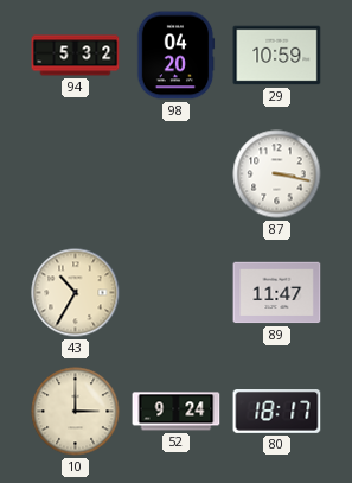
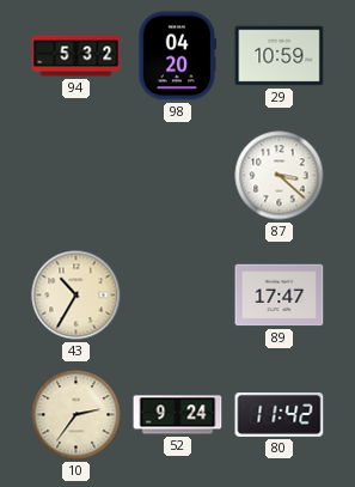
87: 3:17 -> 3:22
89: 11:47 -> 17:47
10: 3:00 -> 2:36
80: 18:17 -> 11:42
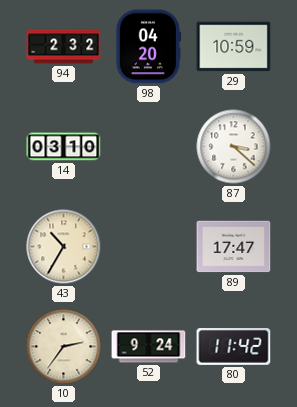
94: 5:32 -> 2:32
14: none -> 03:10
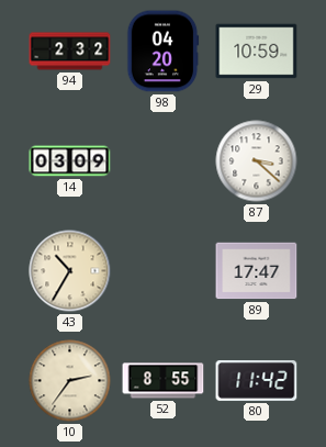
14: 03:10 -> 03:09
52: 9:24 -> 8:55
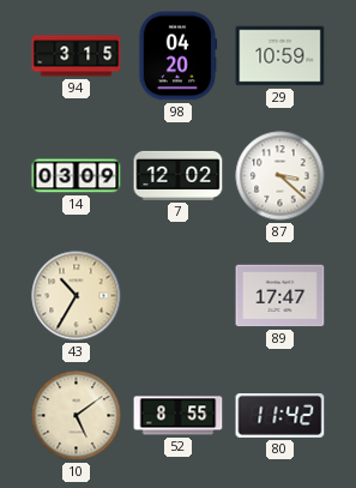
94: 2:32 -> 3:15
7: none -> 12:02
10: 2:36 -> 5:09
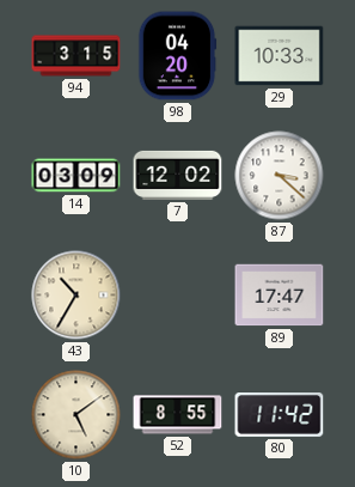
29: 10:59 -> 10:33
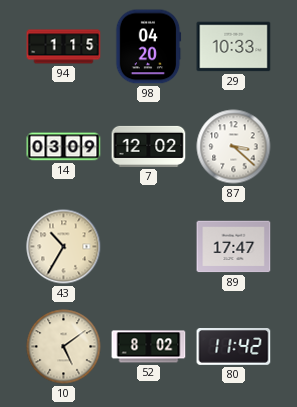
94: 3:15 -> 1:15
52: 8:55 -> 8:02
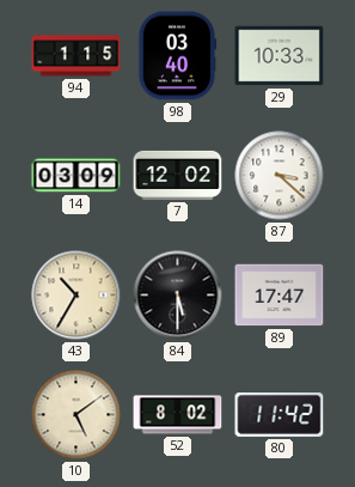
98: 04:20 -> 03:40
84: none -> 5:30
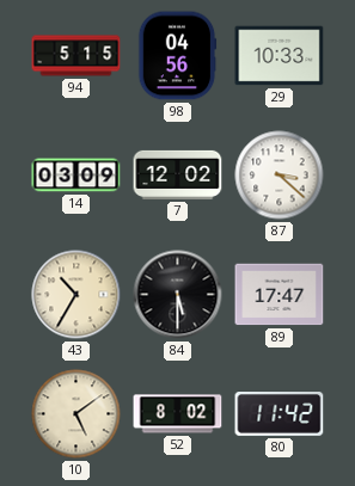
94: 1:15 -> 5:15
98: 03:40 -> 04:56
